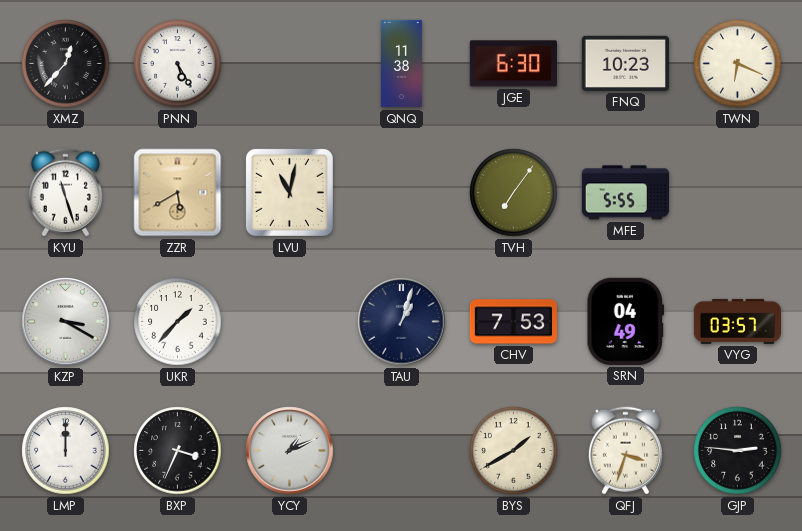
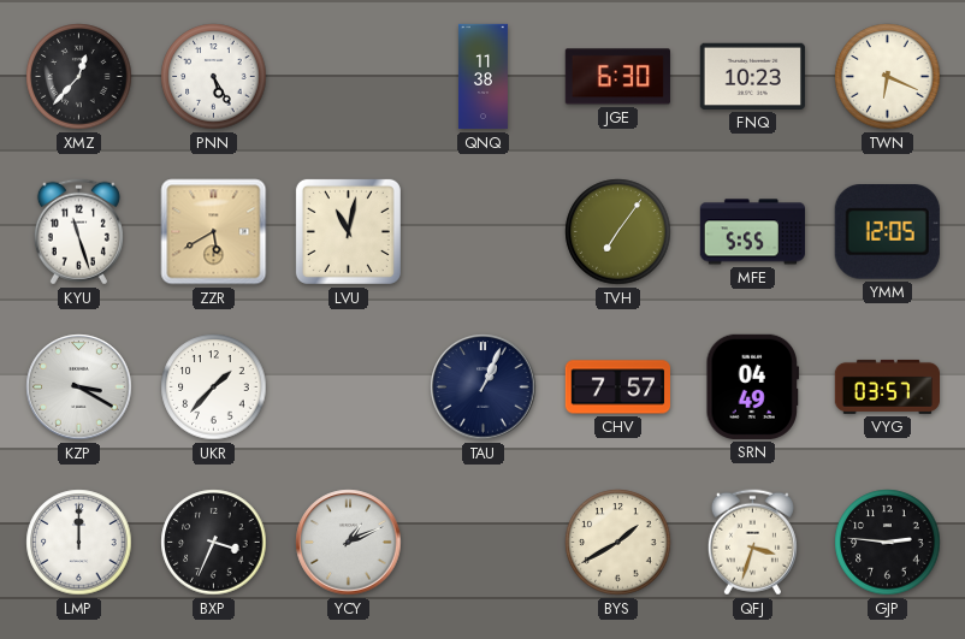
YMM: none -> 12:05
TAU: 1:03 -> 1:04
CHV: 7:53 -> 7:57
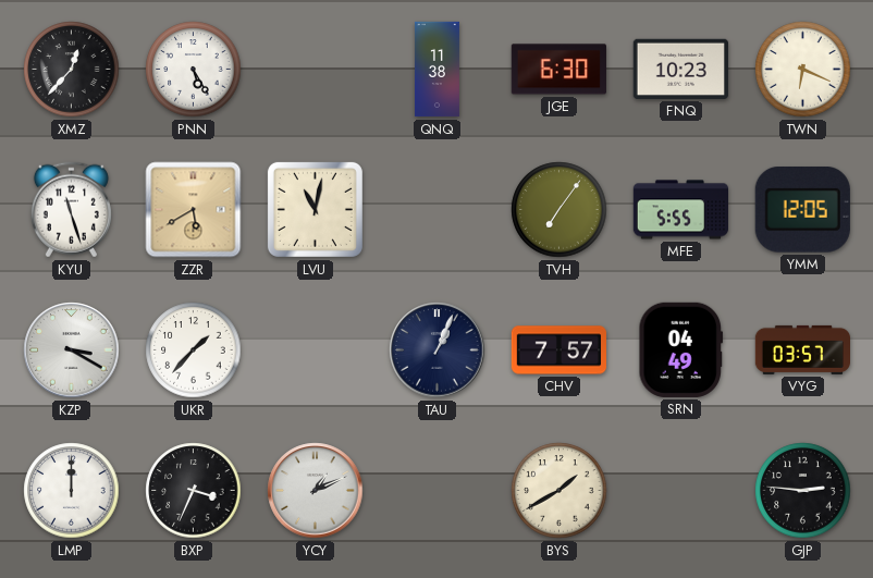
QFJ: 3:33 -> none
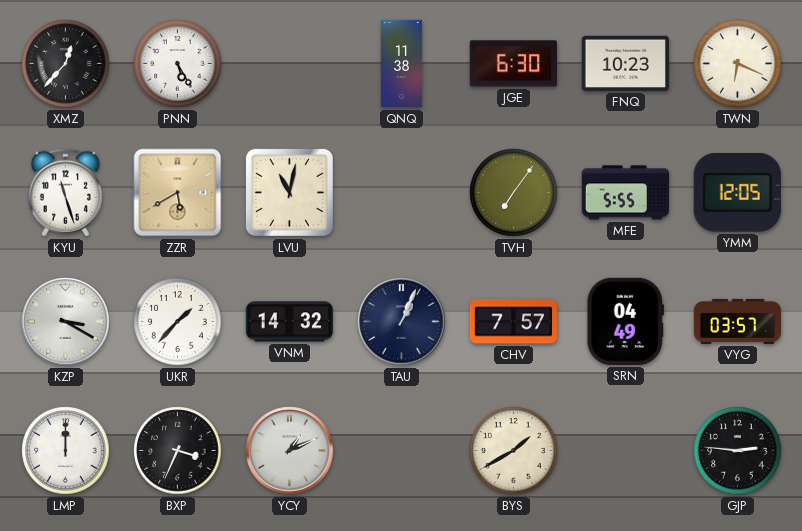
VNM: none -> 14:32
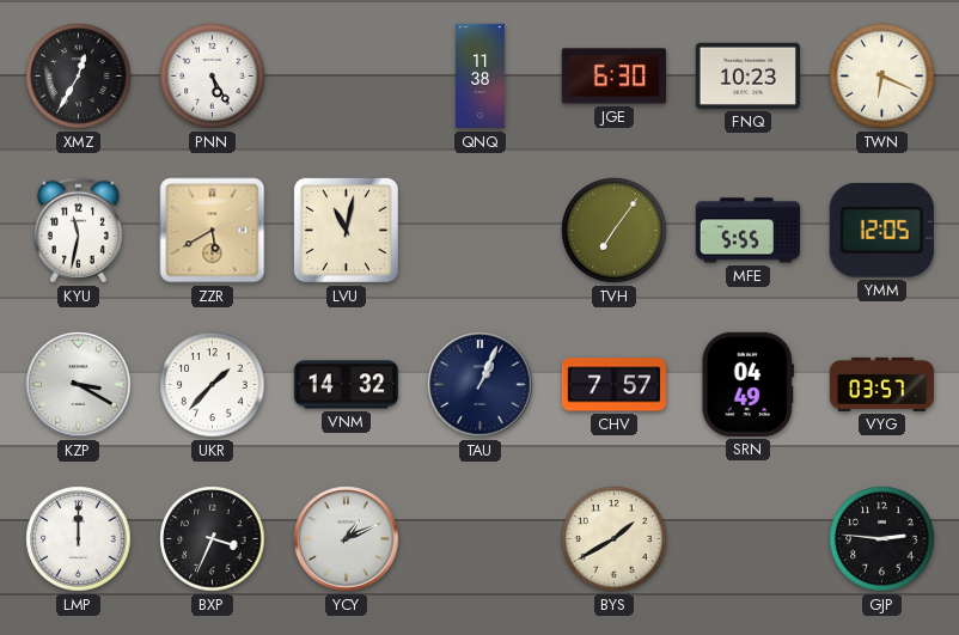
XMZ: 12:37 -> 12:35
KYU: 11:27 -> 11:32
